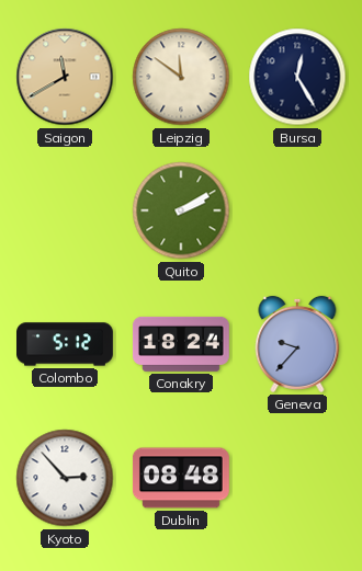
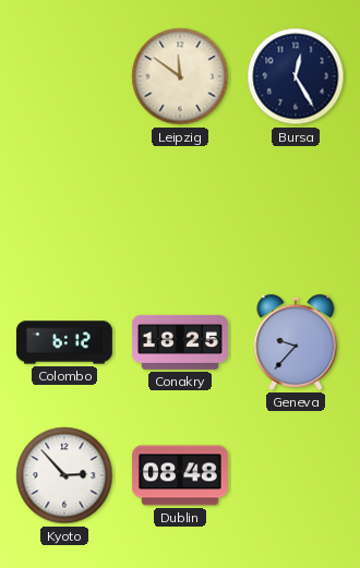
Saigon: 11:40 -> none
Quito: 2:10 -> none
Colombo: 5:12 -> 6:12
Conakry: 18:24 -> 18:25
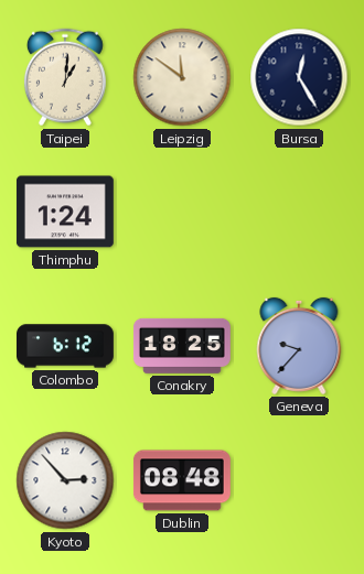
Taipei: none -> 1:01
Thimphu: none -> 1:24
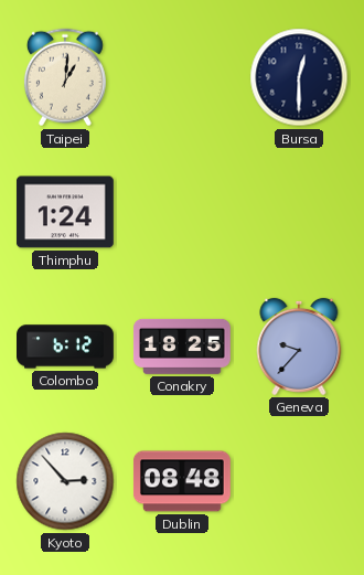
Leipzig: 11:51 -> none
Bursa: 12:25 -> 12:30
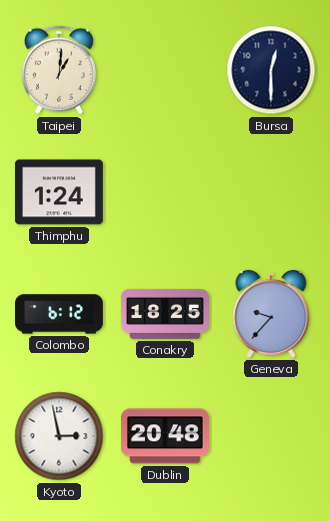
Kyoto: 2:53 -> 2:58
Dublin: 08:48 -> 20:48
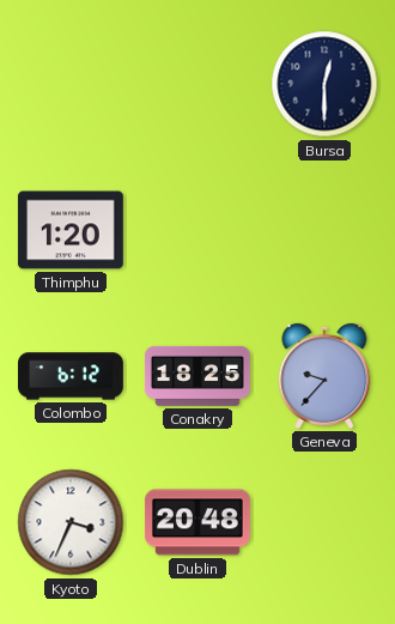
Taipei: 1:01 -> none
Thimphu: 1:24 -> 1:20
Kyoto: 2:58 -> 3:34
